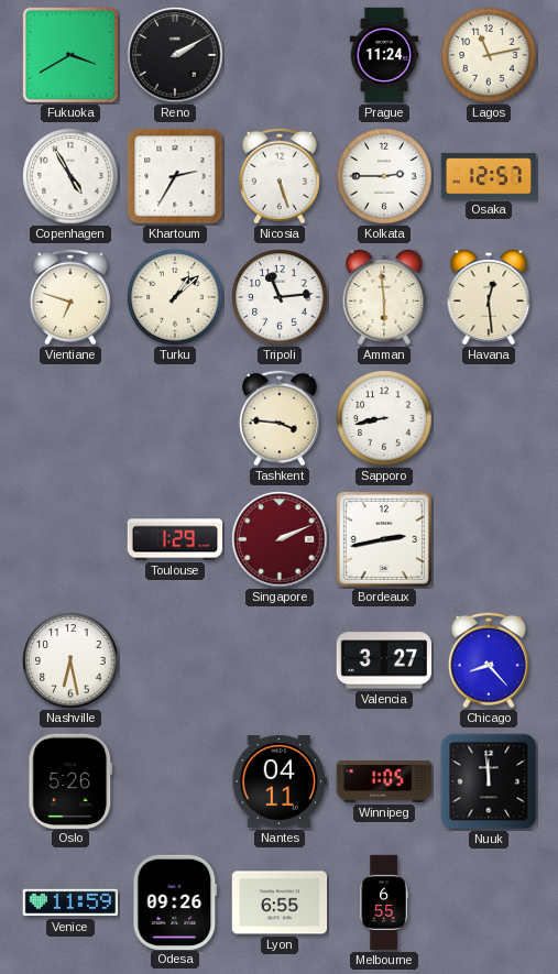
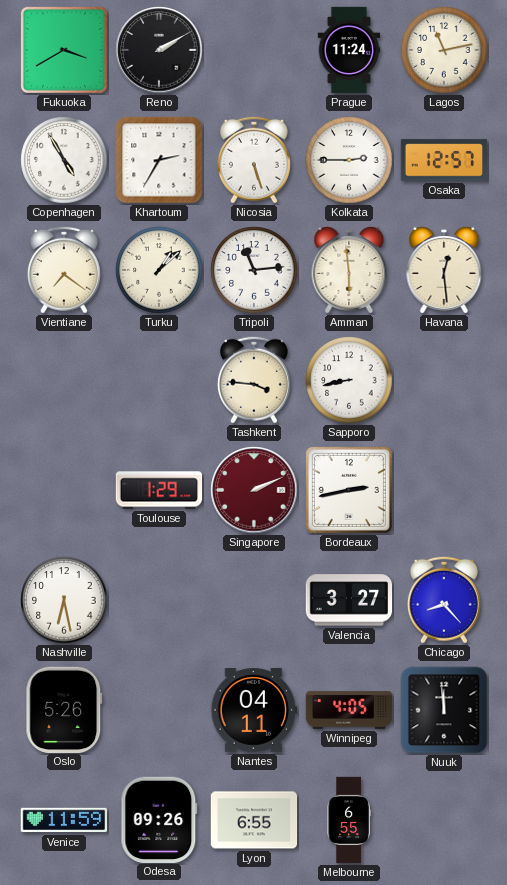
Vientiane: 6:48 -> 7:21
Winnipeg: 1:05 -> 4:05
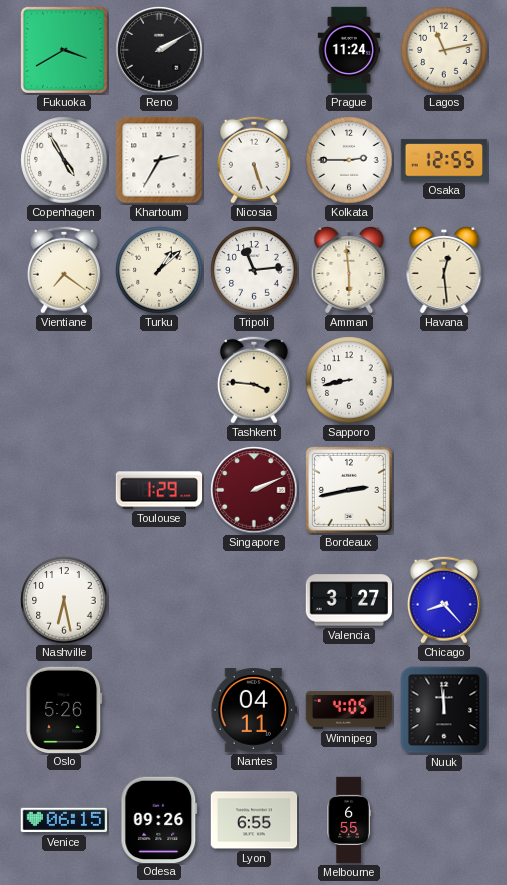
Osaka: 12:57 -> 12:55
Venice: 11:59 -> 06:15
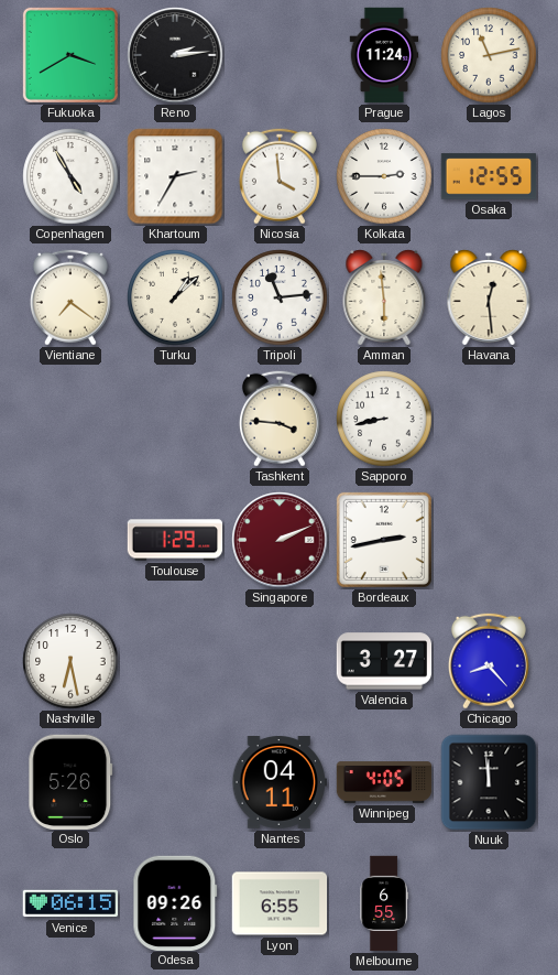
Reno: 2:10 -> 2:14
Nicosia: 5:27 -> 3:59
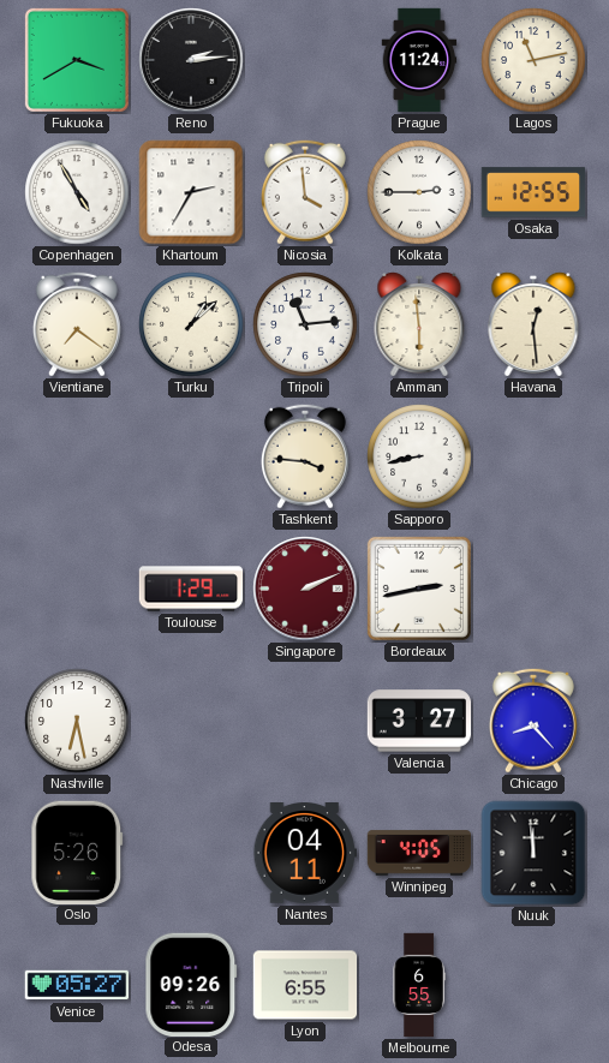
Venice: 06:15 -> 05:27
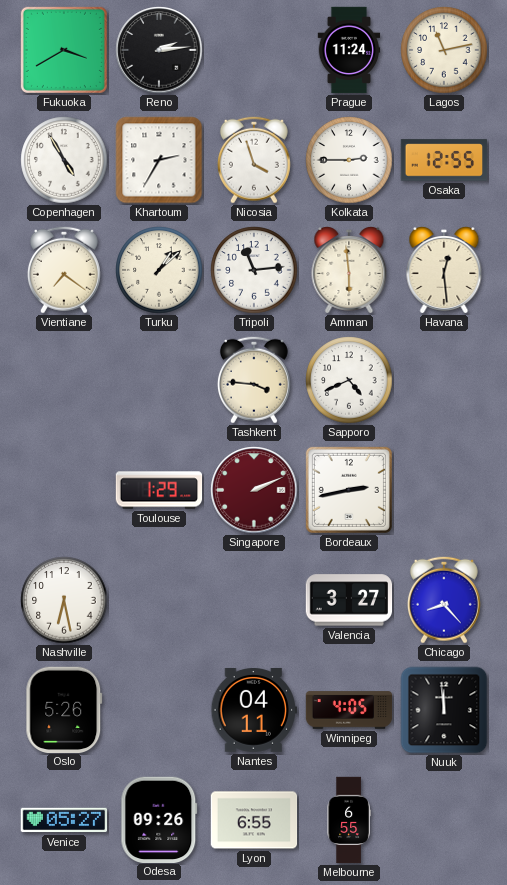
Nicosia: 3:59 -> 3:57
Sapporo: 8:43 -> 4:41
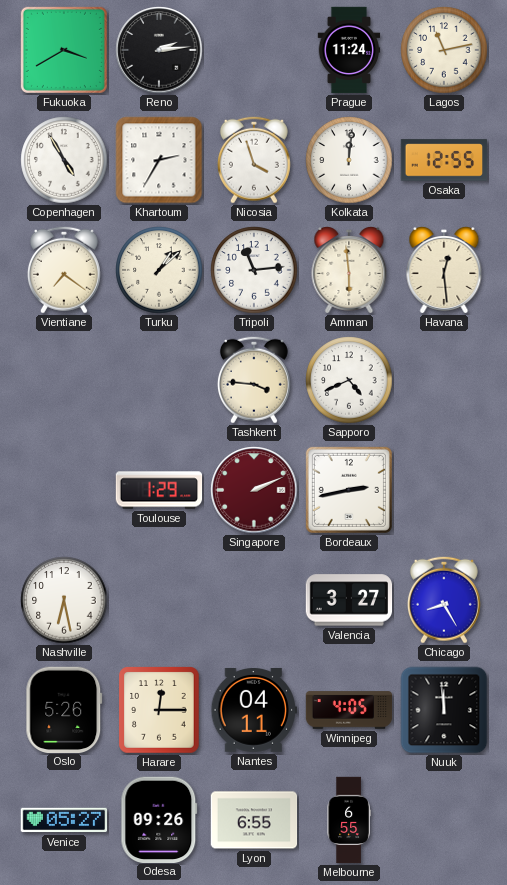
Kolkata: 2:45 -> 12:01
Chicago: 8:23 -> 8:25
Harare: none -> 12:15
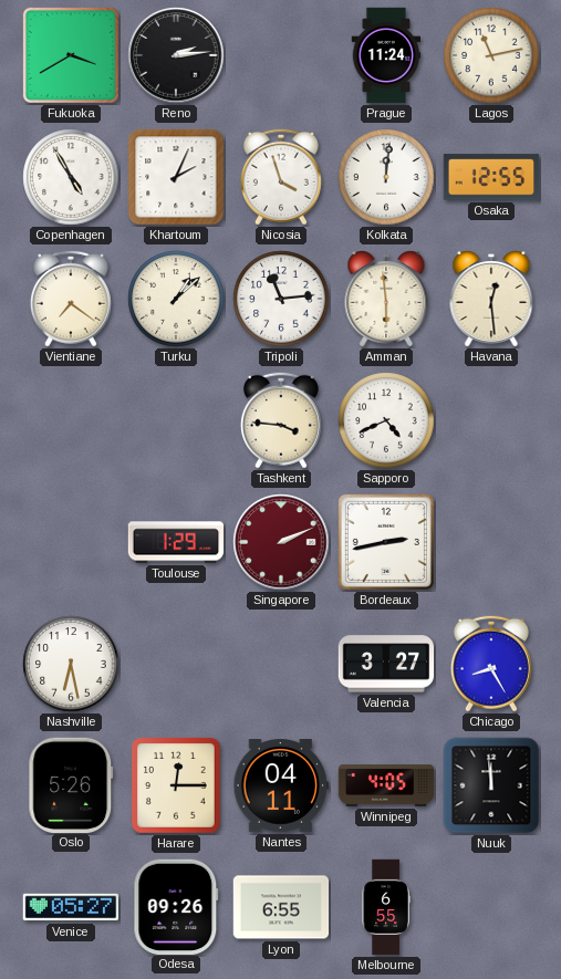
Khartoum: 2:35 -> 2:04
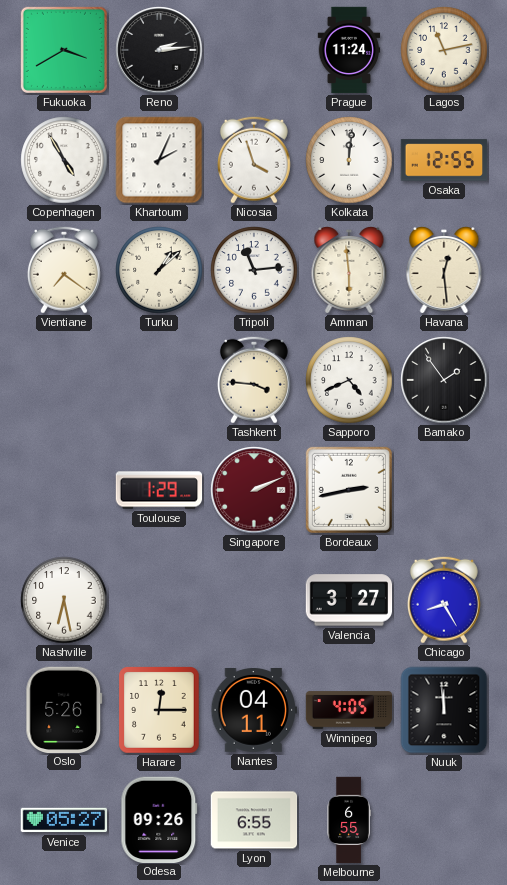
Bamako: none -> 1:54
